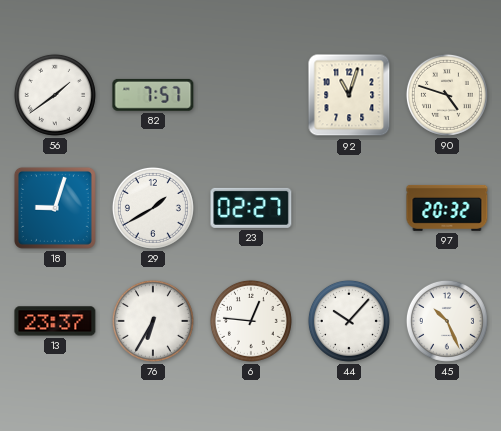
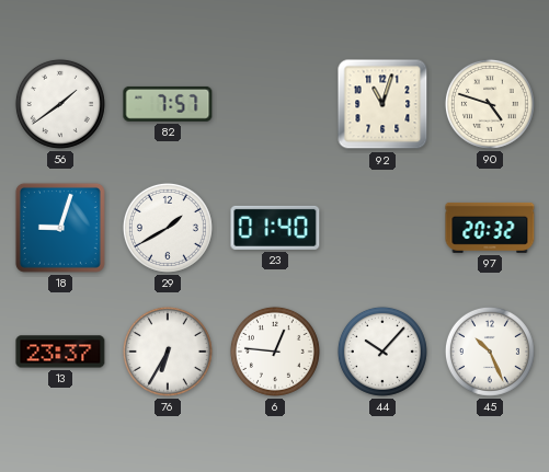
23: 02:27 -> 01:40
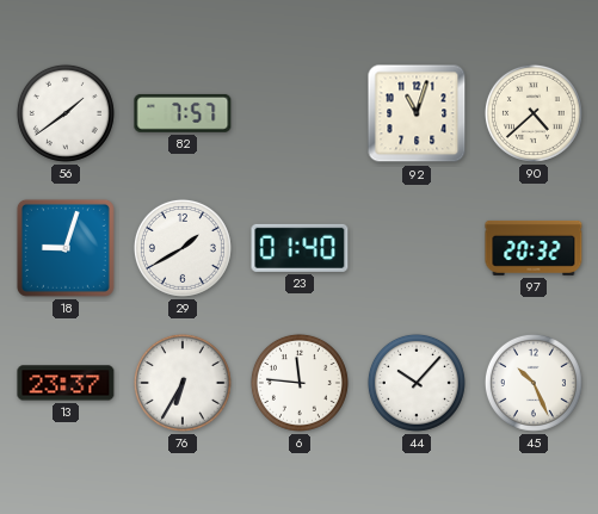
90: 4:48 -> 4:38
6: 12:46 -> 11:46
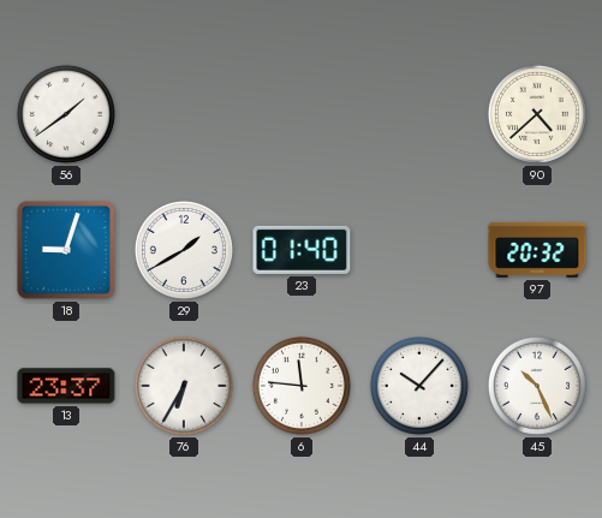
82: 7:57 -> none
92: 11:03 -> none
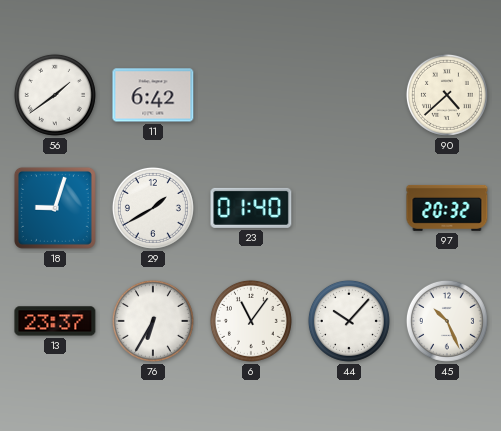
11: none -> 6:42
6: 11:46 -> 11:06
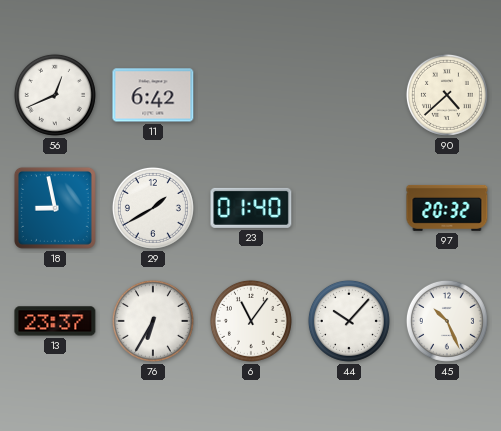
56: 1:39 -> 12:41
18: 9:03 -> 8:58
